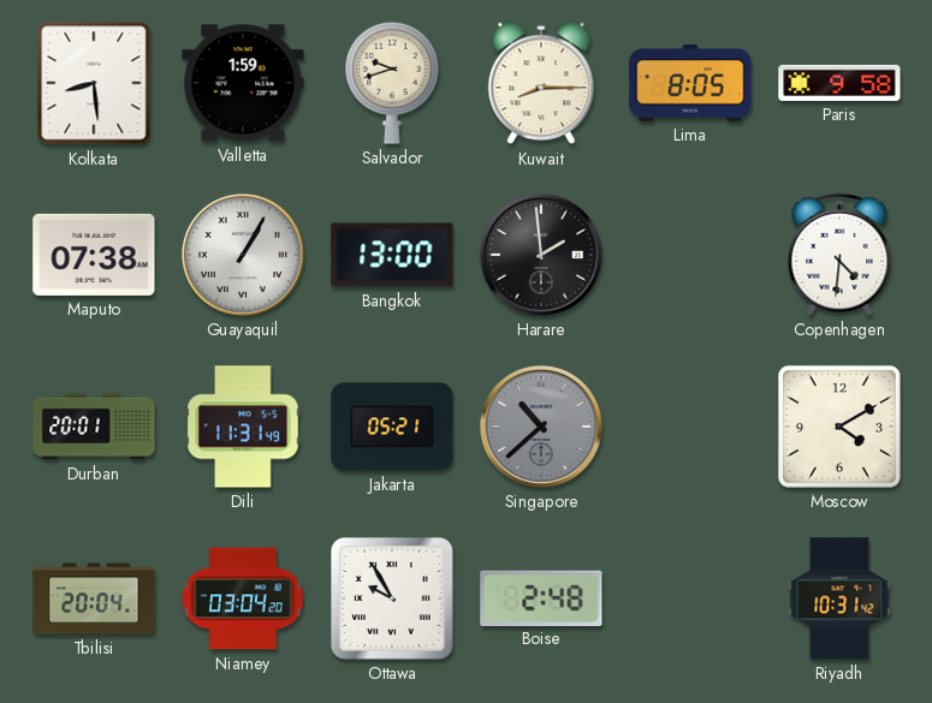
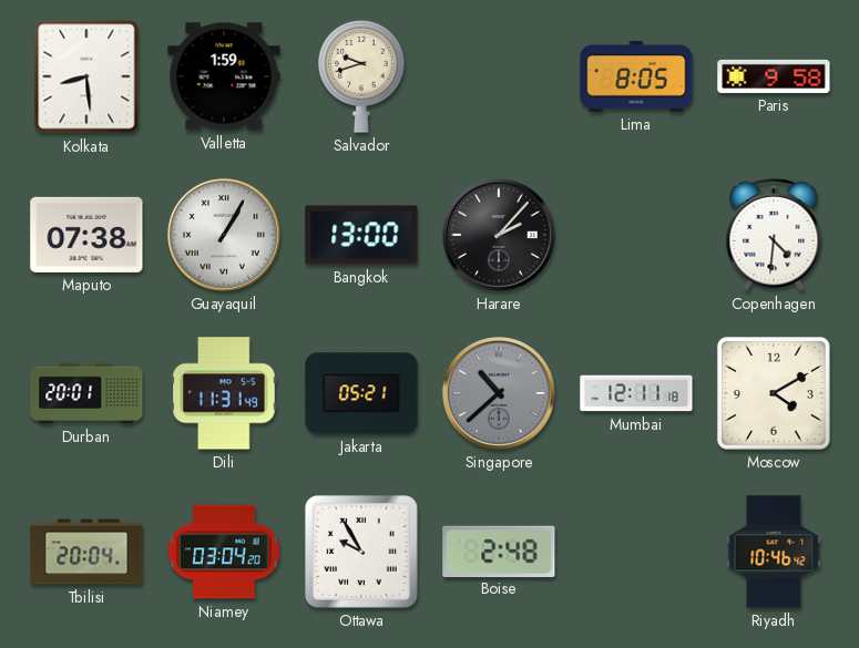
Kuwait: 8:15 -> none
Harare: 1:59 -> 2:07
Mumbai: none -> 12:11
Riyadh: 10:31 -> 10:46
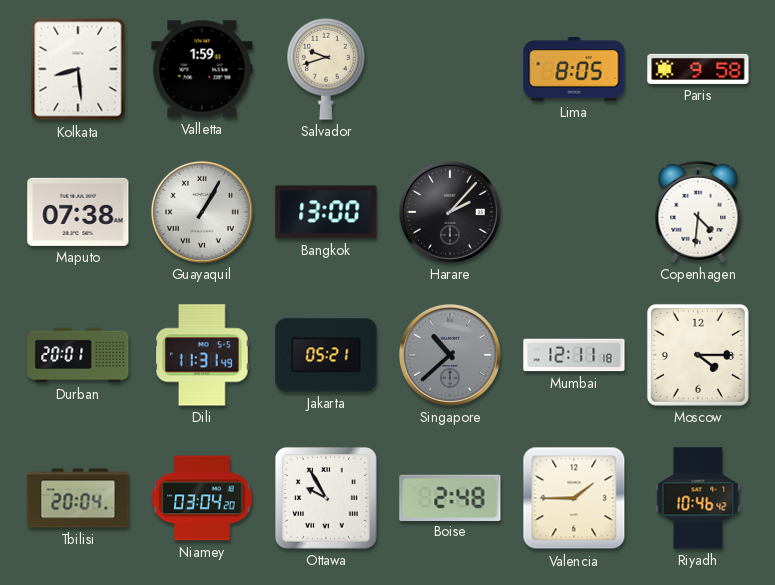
Moscow: 4:10 -> 4:15
Valencia: none -> 1:45
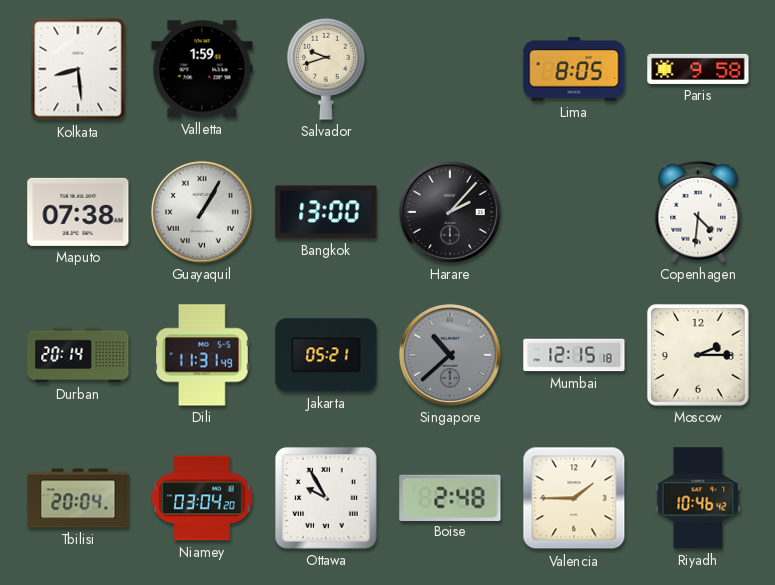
Durban: 20:01 -> 20:14
Mumbai: 12:11 -> 12:15
Moscow: 4:15 -> 2:15
